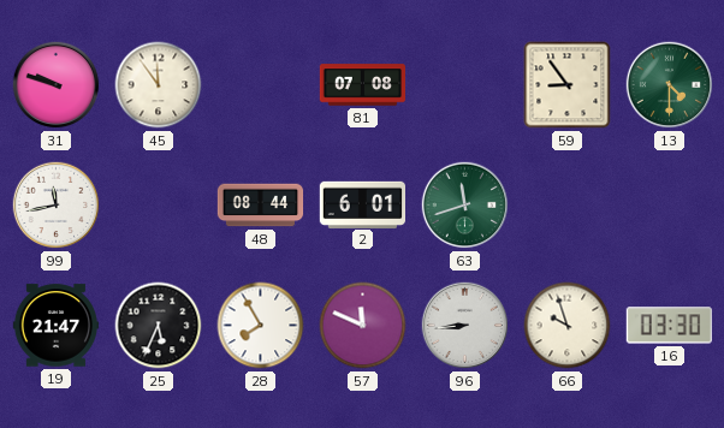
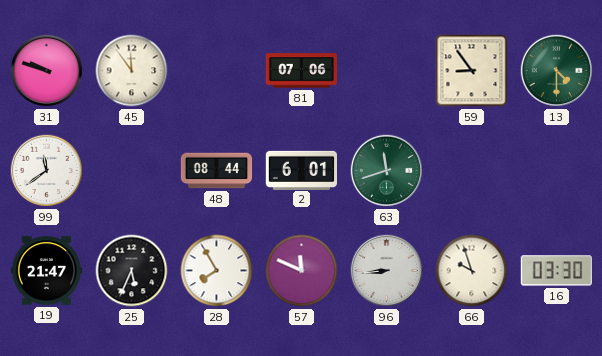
81: 07:08 -> 07:06
99: 11:43 -> 11:39
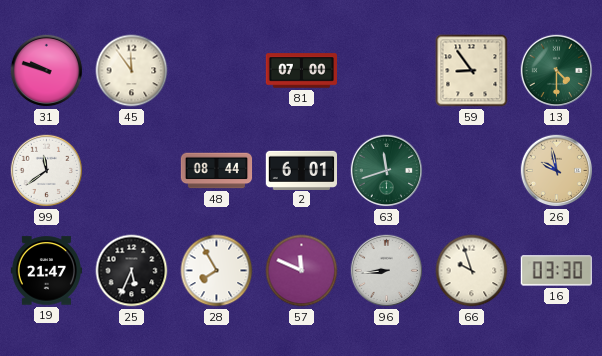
81: 07:06 -> 07:00
26: none -> 9:58
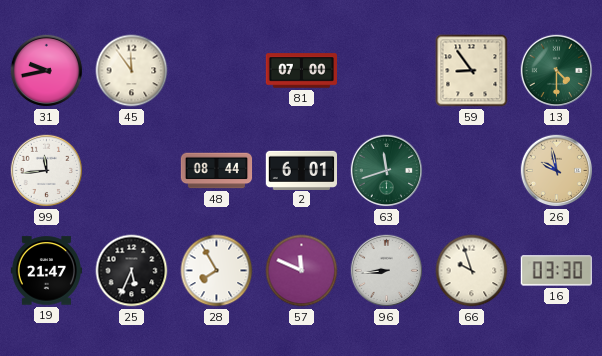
31: 9:48 -> 9:43
99: 11:39 -> 11:44
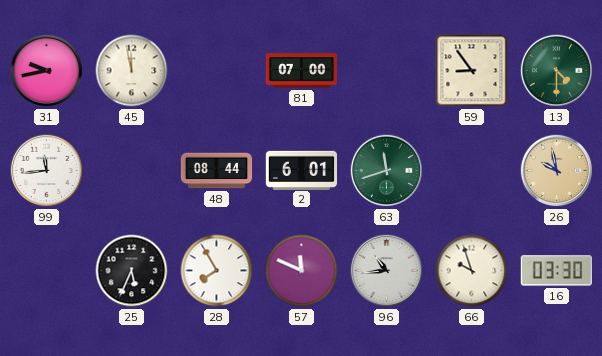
45: 11:54 -> 11:58
19: 21:47 -> none
96: 8:44 -> 10:44
